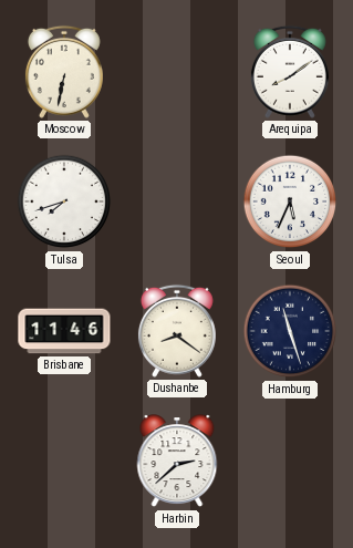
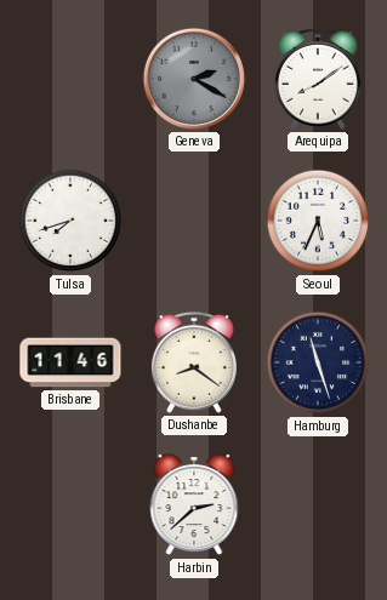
Moscow: 6:32 -> none
Geneva: none -> 2:20
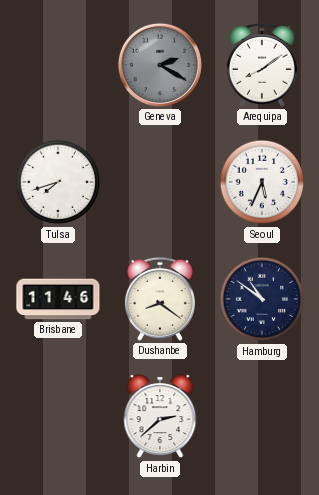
Hamburg: 11:27 -> 10:51
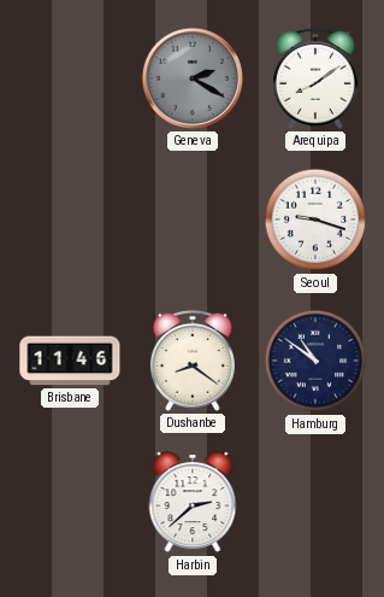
Tulsa: 7:42 -> none
Seoul: 5:34 -> 9:18
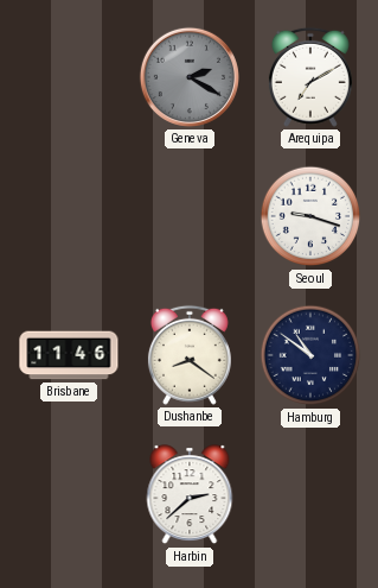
Arequipa: 8:09 -> 7:10
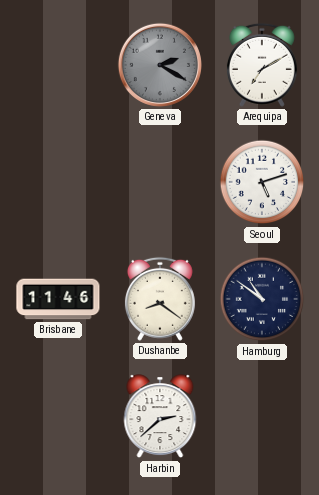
Seoul: 9:18 -> 5:12
